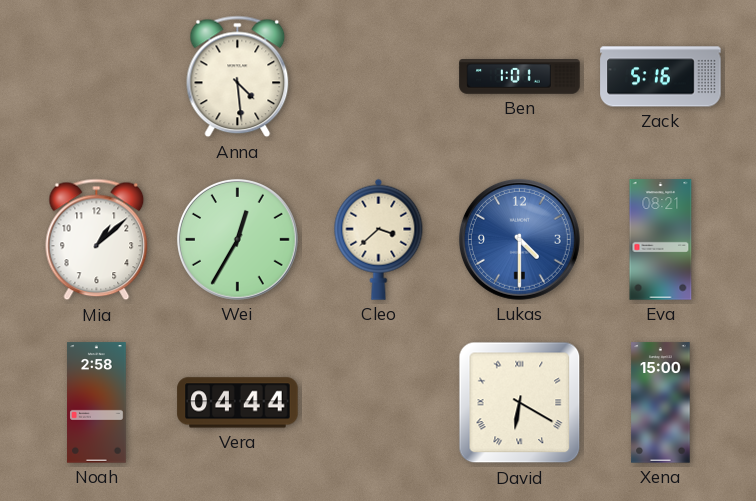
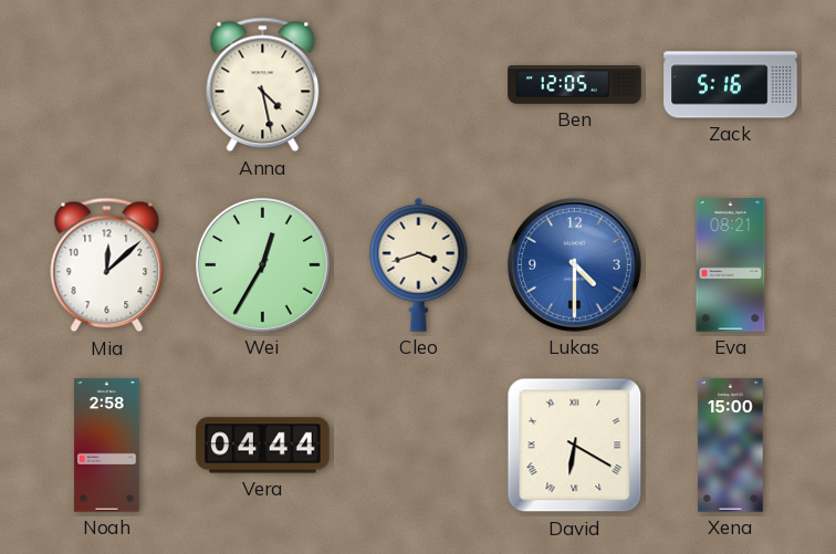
Anna: 4:29 -> 4:28
Ben: 1:01 -> 12:05
Mia: 1:08 -> 12:08
Cleo: 3:38 -> 3:42
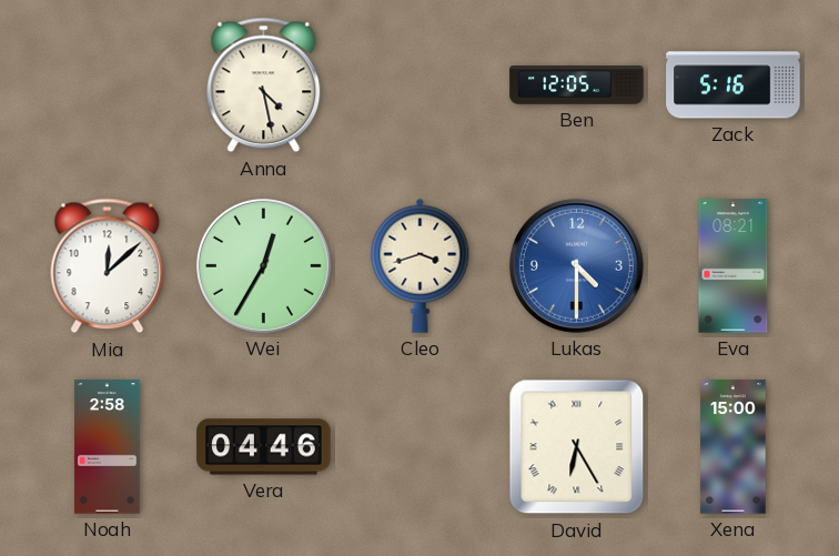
Vera: 04:44 -> 04:46
David: 6:20 -> 6:25
